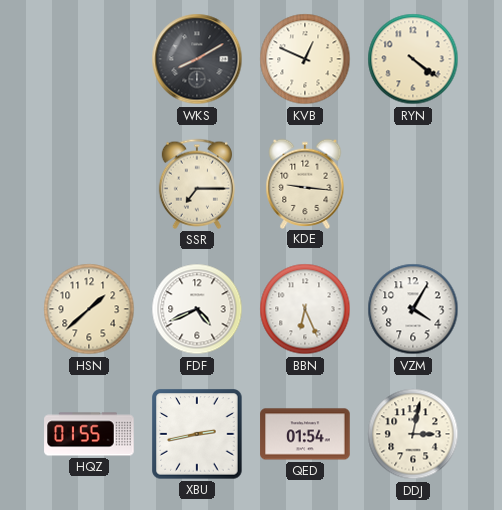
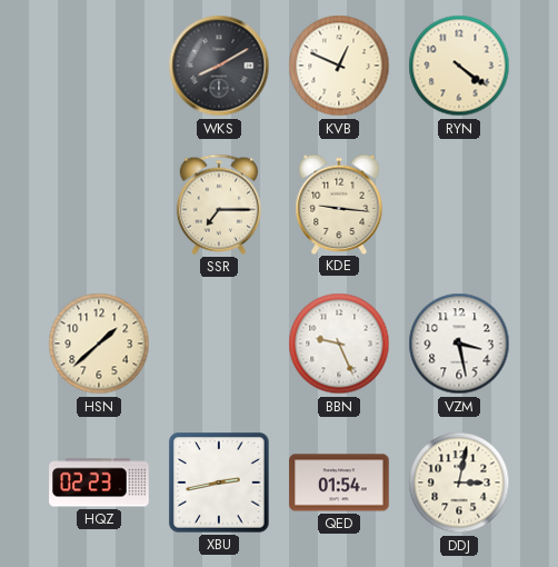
FDF: 4:41 -> none
BBN: 6:26 -> 9:26
VZM: 4:05 -> 3:28
HQZ: 01:55 -> 02:23
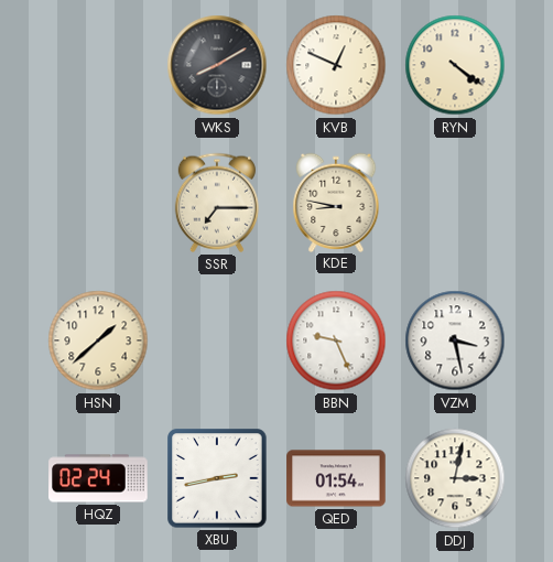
KDE: 9:16 -> 8:47
HQZ: 02:23 -> 02:24
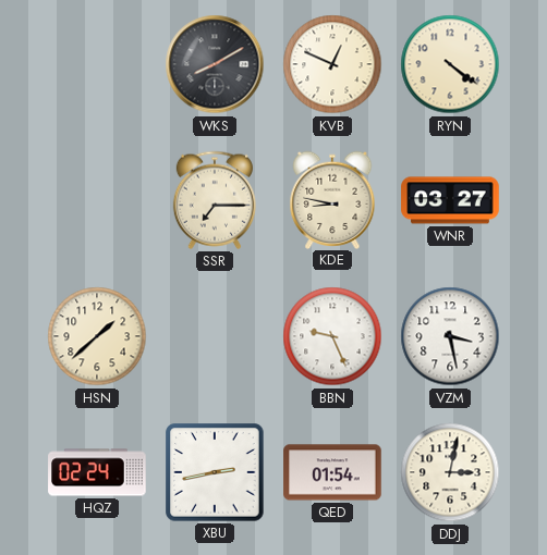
WNR: none -> 03:27
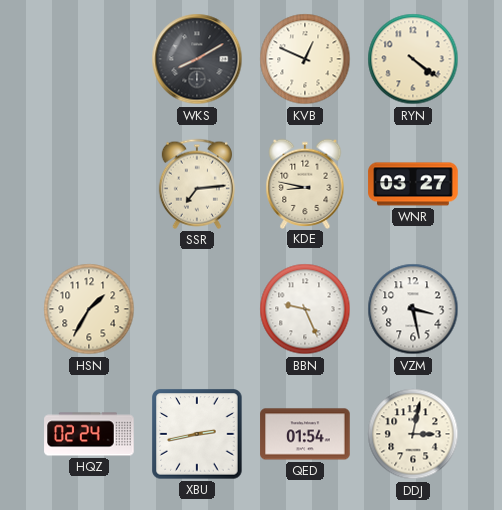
SSR: 7:15 -> 7:14
HSN: 1:38 -> 1:35
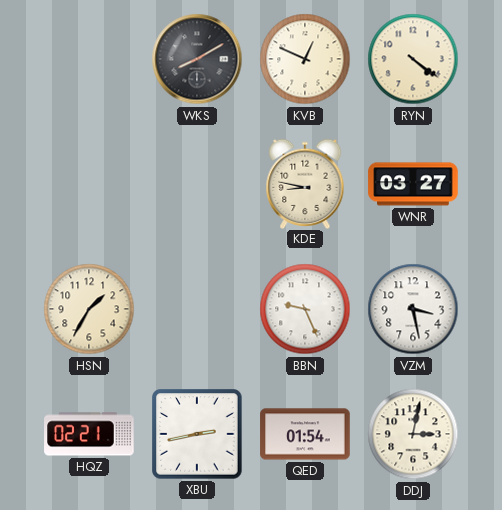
SSR: 7:14 -> none
HQZ: 02:24 -> 02:21
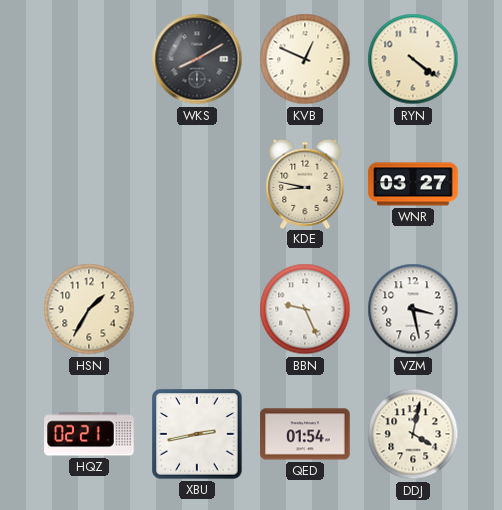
DDJ: 3:02 -> 4:02
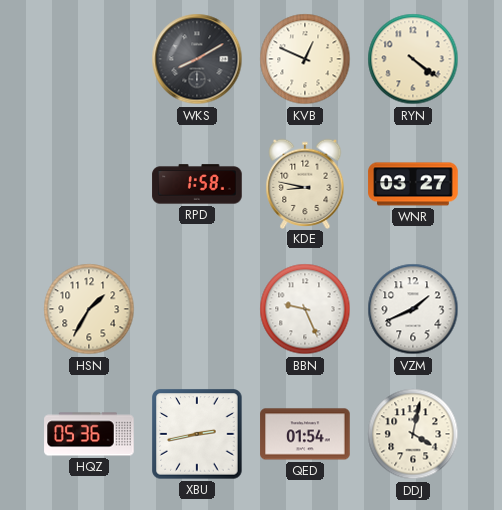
RPD: none -> 1:58
VZM: 3:28 -> 1:41
HQZ: 02:21 -> 05:36
